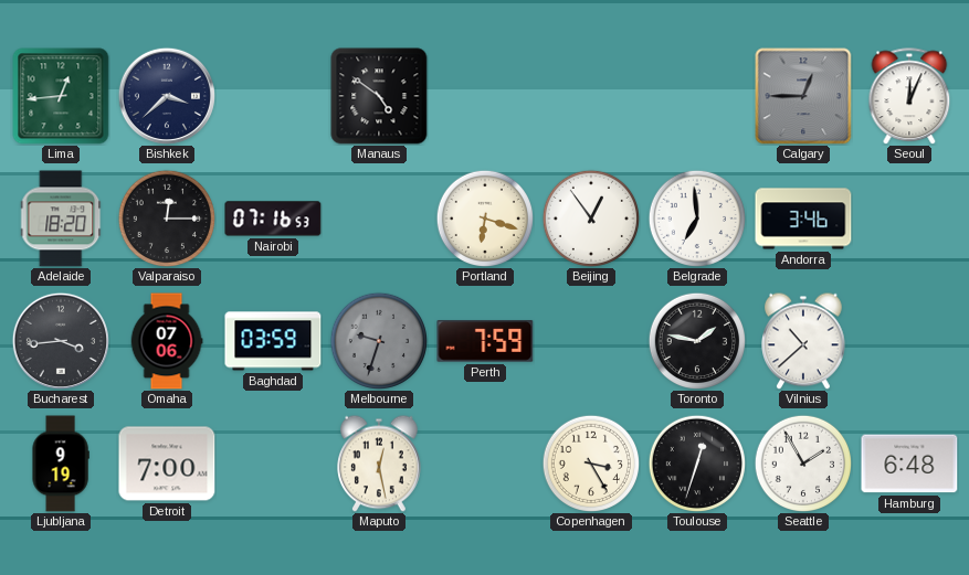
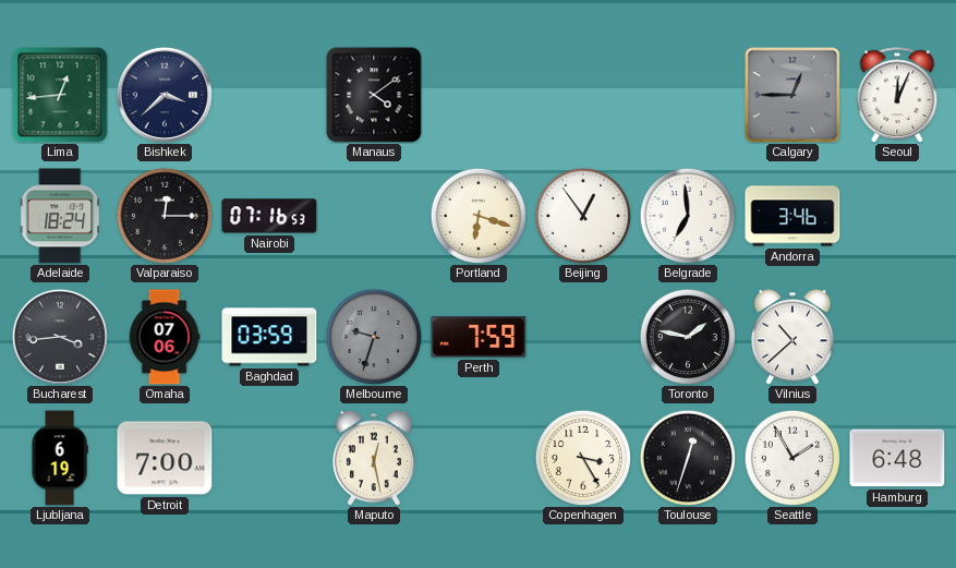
Manaus: 4:51 -> 4:09
Adelaide: 18:20 -> 18:24
Ljubljana: 9:19 -> 6:19
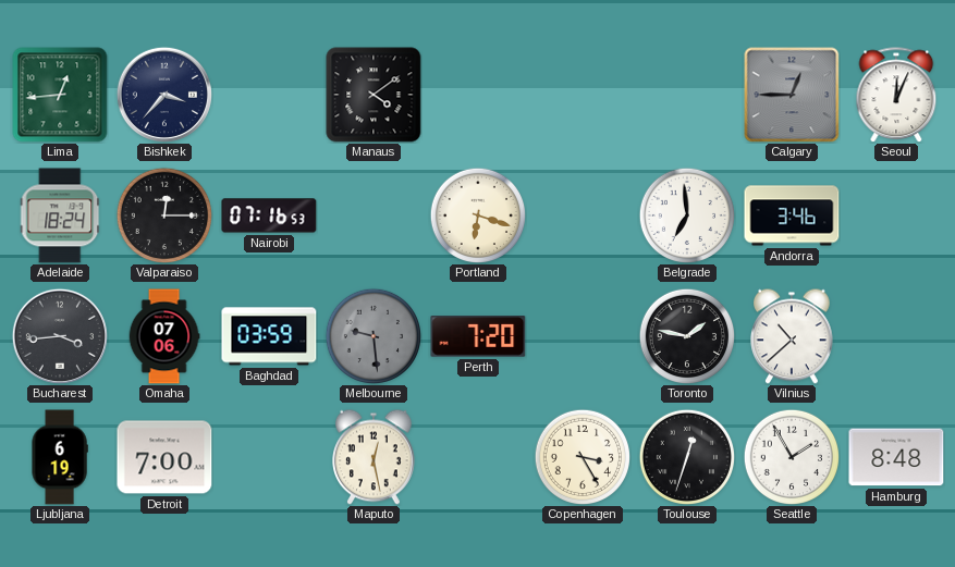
Bishkek: 3:38 -> 3:37
Beijing: 12:54 -> none
Melbourne: 9:33 -> 9:29
Perth: 7:59 -> 7:20
Hamburg: 6:48 -> 8:48
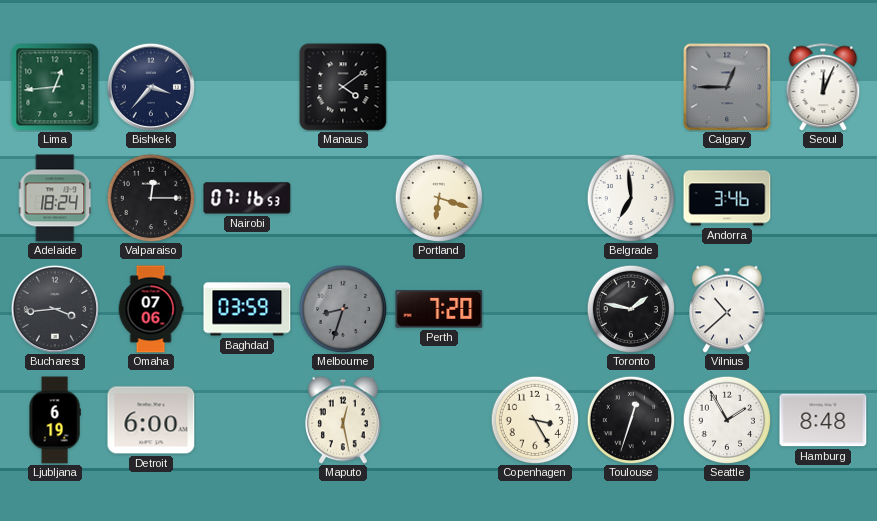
Melbourne: 9:29 -> 8:33
Detroit: 7:00 -> 6:00
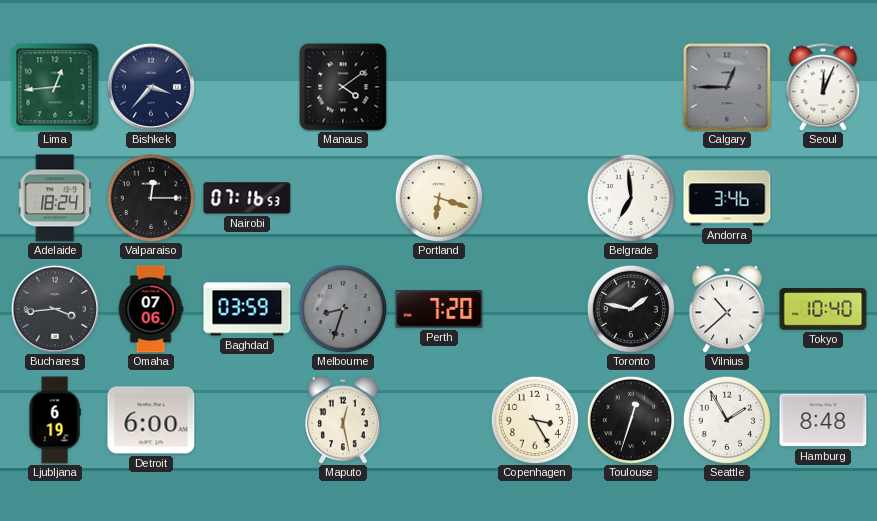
Tokyo: none -> 10:40
